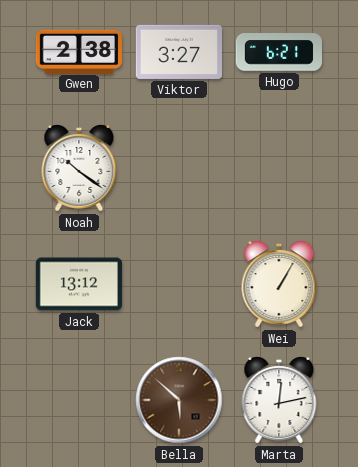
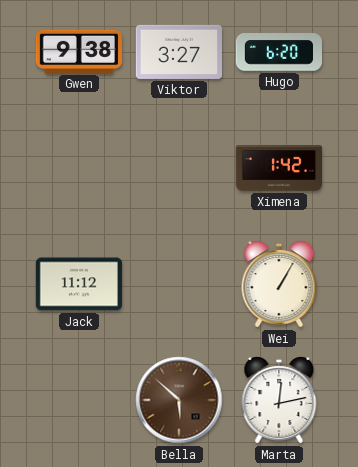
Gwen: 2:38 -> 9:38
Hugo: 6:21 -> 6:20
Noah: 10:21 -> none
Ximena: none -> 1:42
Jack: 13:12 -> 11:12
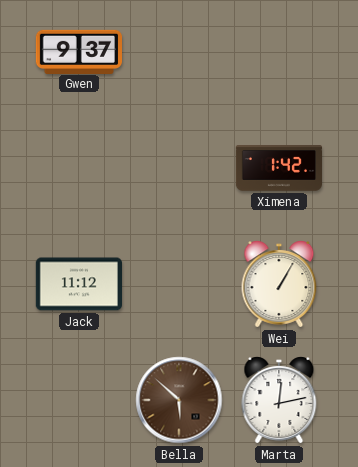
Gwen: 9:38 -> 9:37
Viktor: 3:27 -> none
Hugo: 6:20 -> none
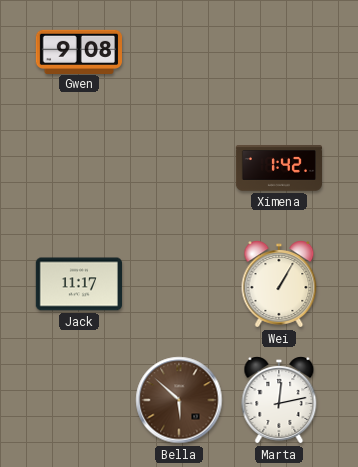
Gwen: 9:37 -> 9:08
Jack: 11:12 -> 11:17
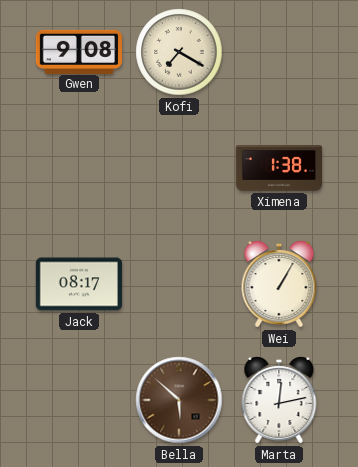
Kofi: none -> 7:20
Ximena: 1:42 -> 1:38
Jack: 11:17 -> 08:17
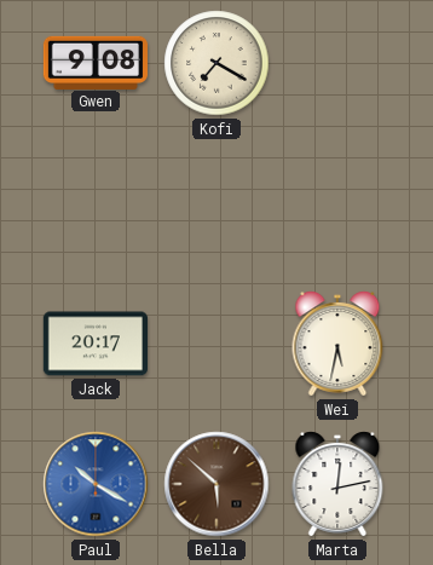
Ximena: 1:38 -> none
Jack: 08:17 -> 20:17
Wei: 1:05 -> 5:32
Paul: none -> 10:20
